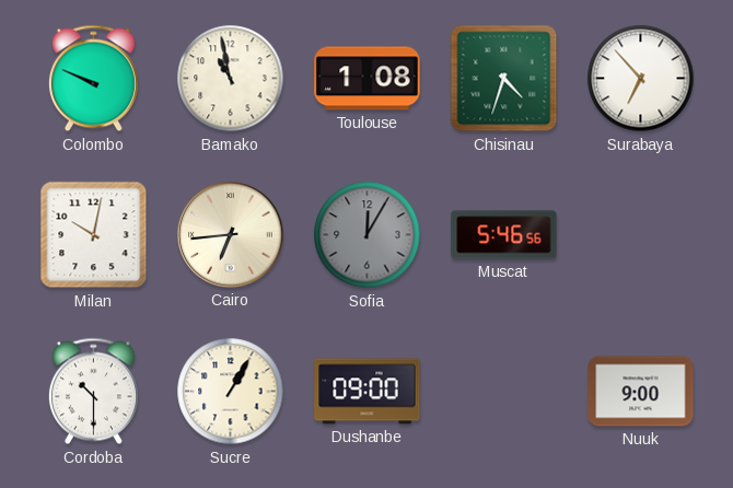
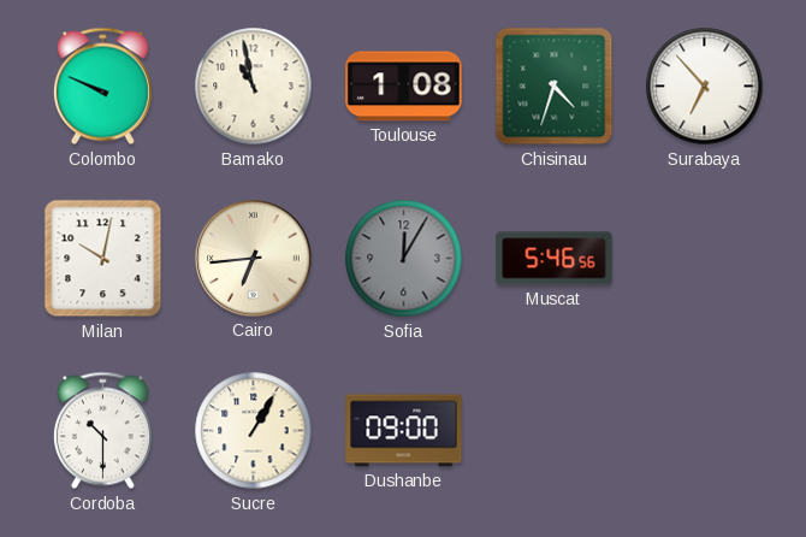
Nuuk: 9:00 -> none
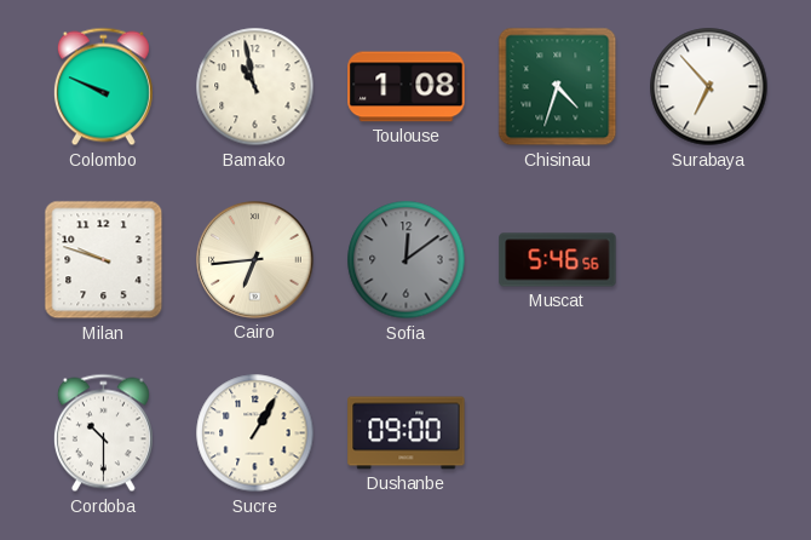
Milan: 10:02 -> 9:48
Sofia: 12:05 -> 12:09
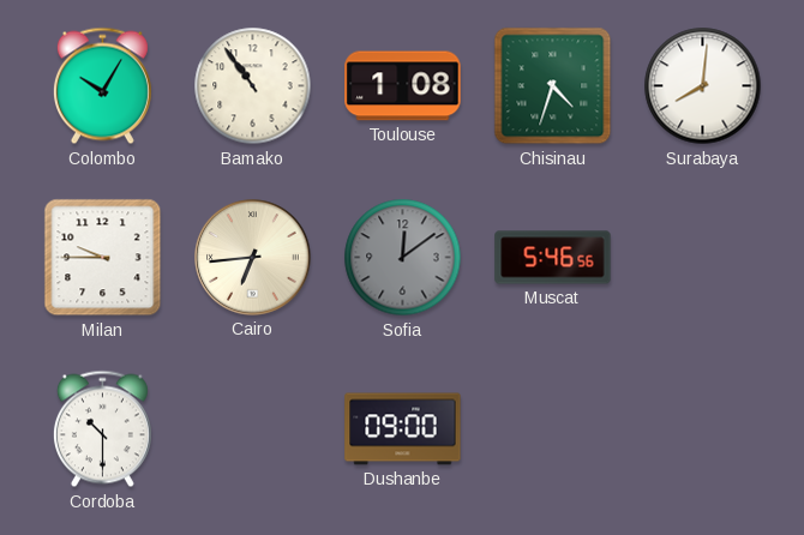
Colombo: 9:49 -> 10:05
Bamako: 10:58 -> 10:54
Surabaya: 6:53 -> 8:01
Milan: 9:48 -> 9:45
Sucre: 1:05 -> none
